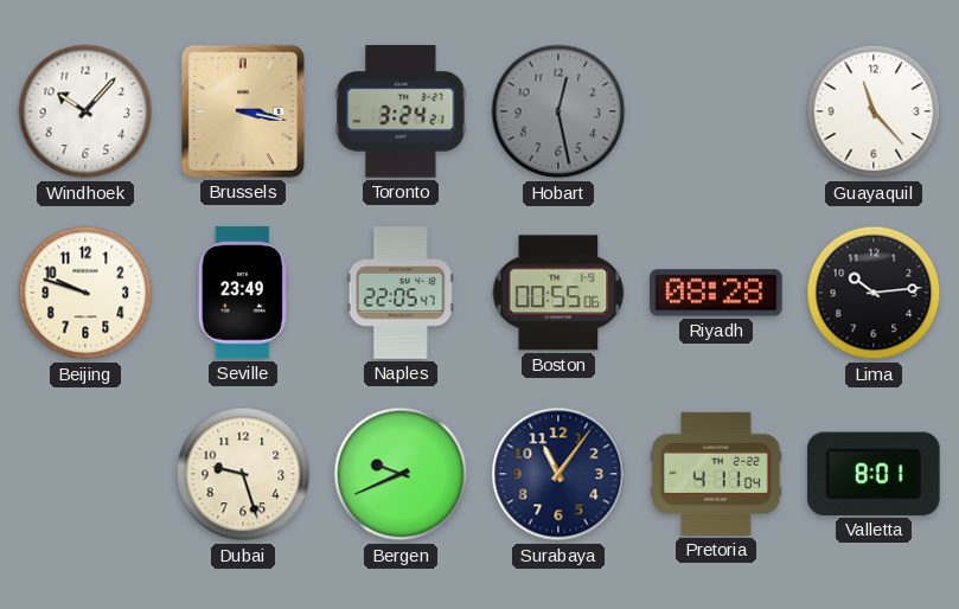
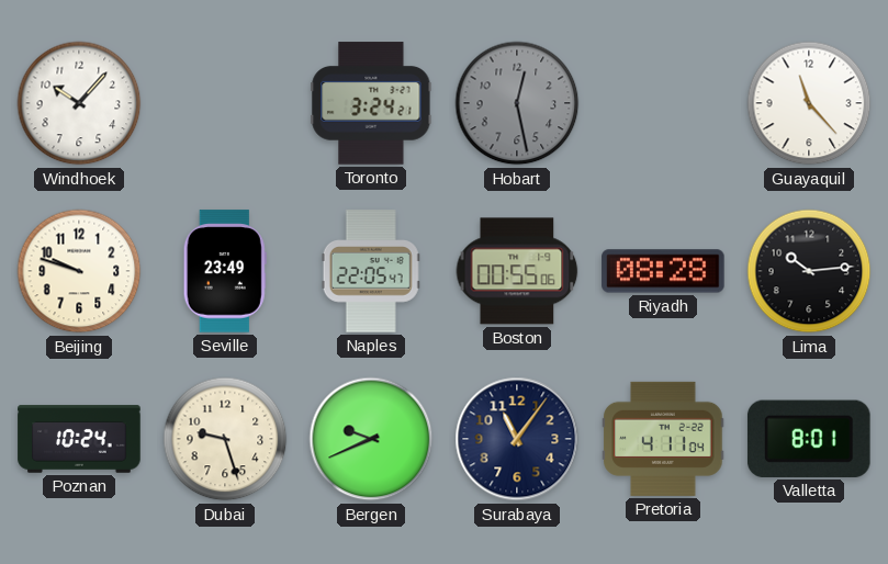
Brussels: 3:17 -> none
Poznan: none -> 10:24
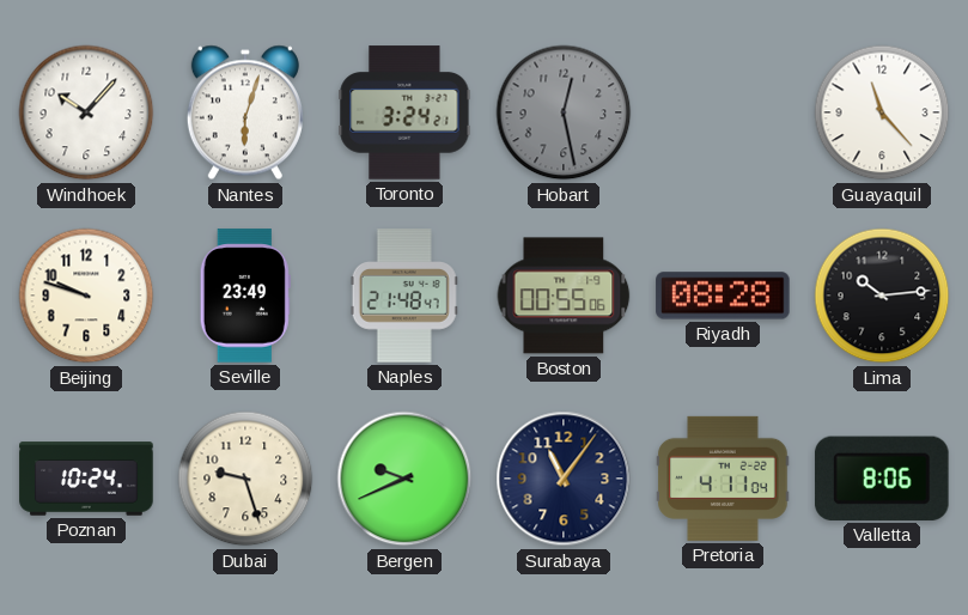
Nantes: none -> 6:03
Naples: 22:05 -> 21:48
Valletta: 8:01 -> 8:06
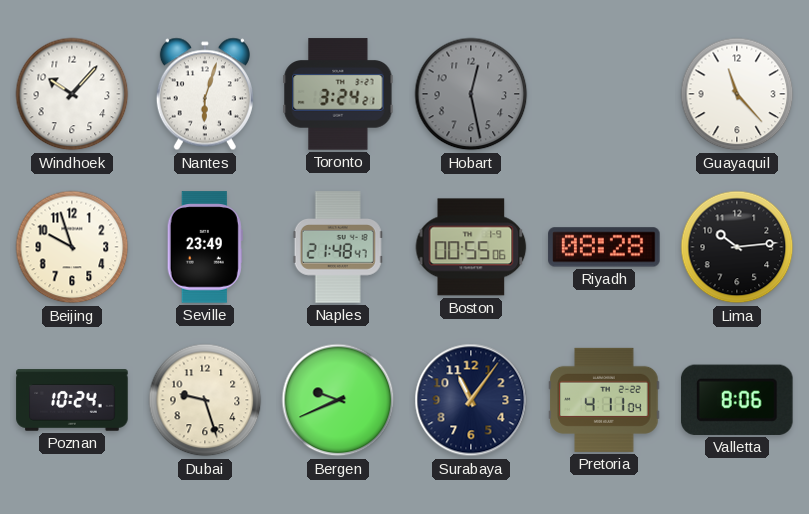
Beijing: 9:48 -> 9:57
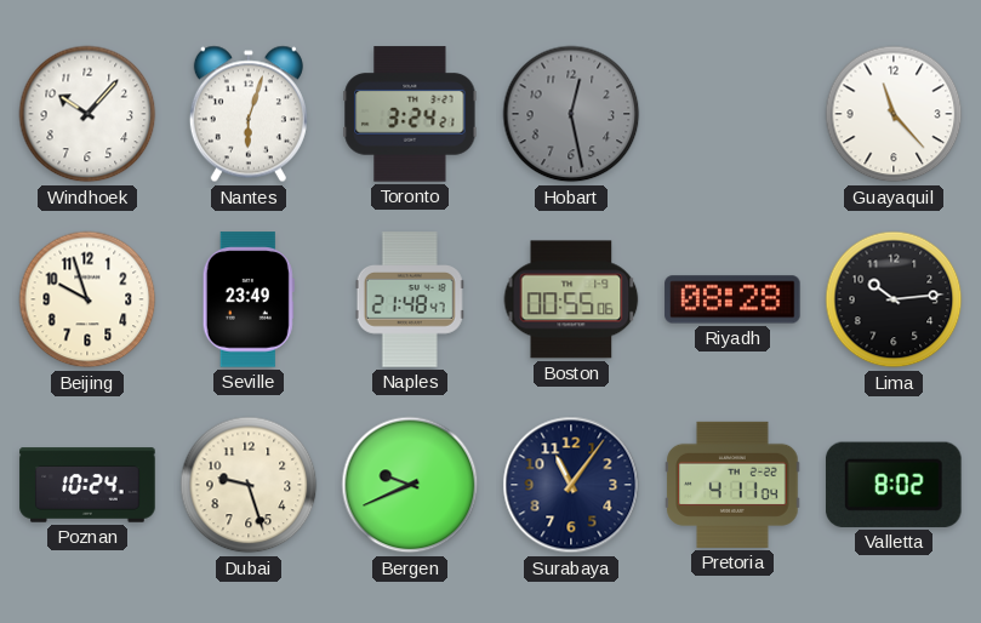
Valletta: 8:06 -> 8:02
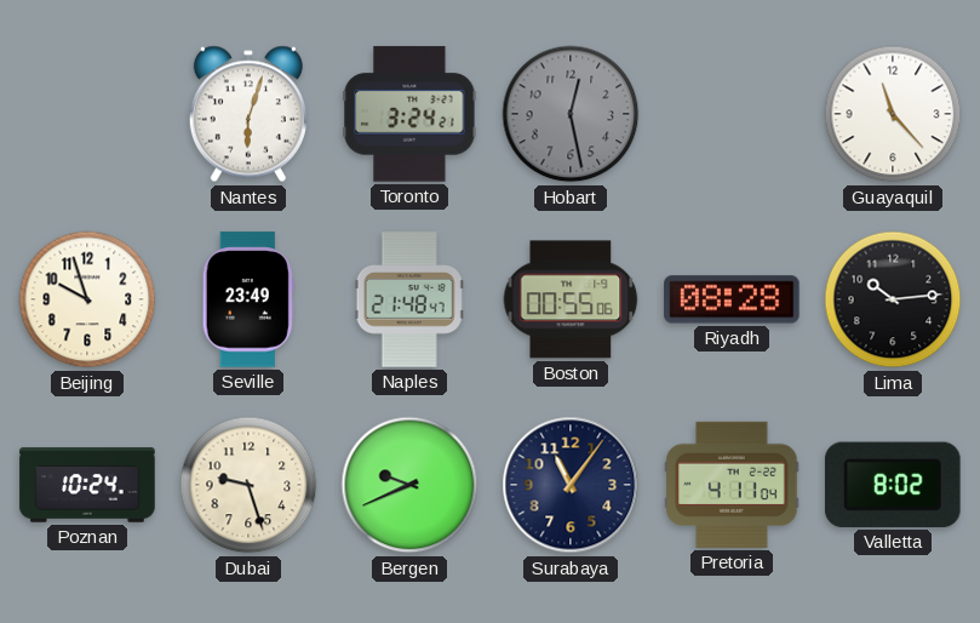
Windhoek: 10:07 -> none
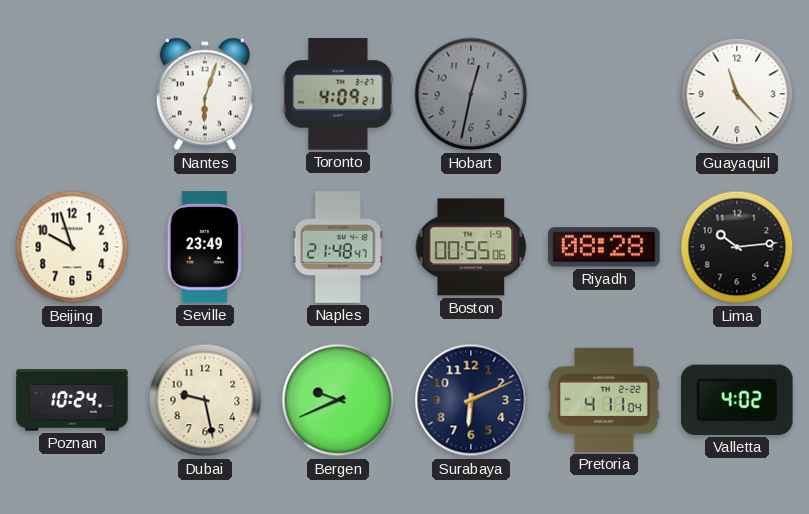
Toronto: 3:24 -> 4:09
Hobart: 12:28 -> 12:32
Dubai: 9:27 -> 9:28
Surabaya: 11:06 -> 6:11
Valletta: 8:02 -> 4:02
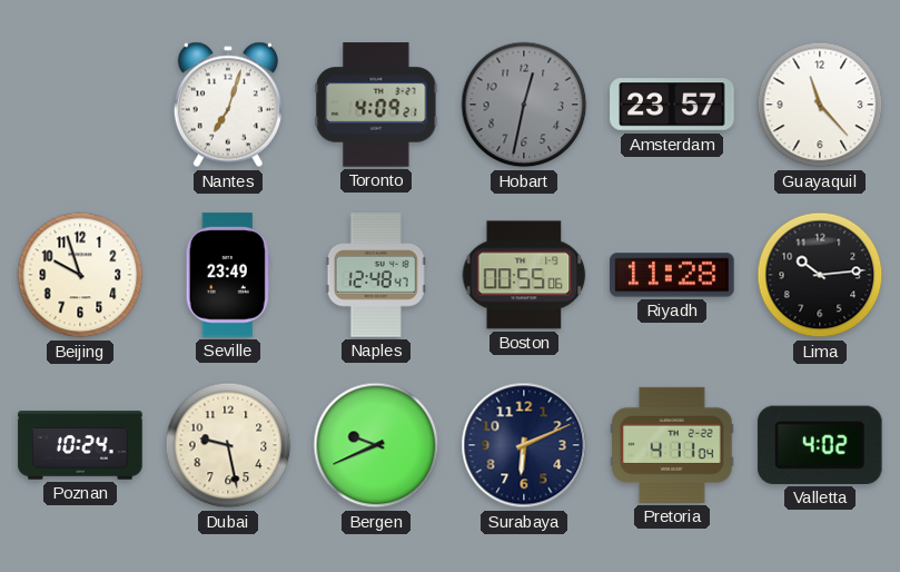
Nantes: 6:03 -> 7:03
Amsterdam: none -> 23:57
Naples: 21:48 -> 12:48
Riyadh: 08:28 -> 11:28
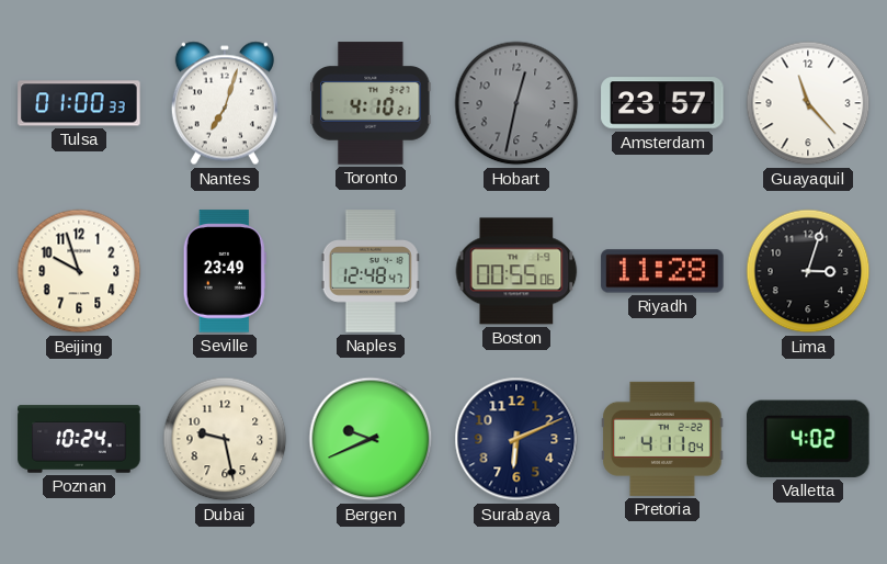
Tulsa: none -> 01:00
Toronto: 4:09 -> 4:10
Lima: 10:14 -> 3:03
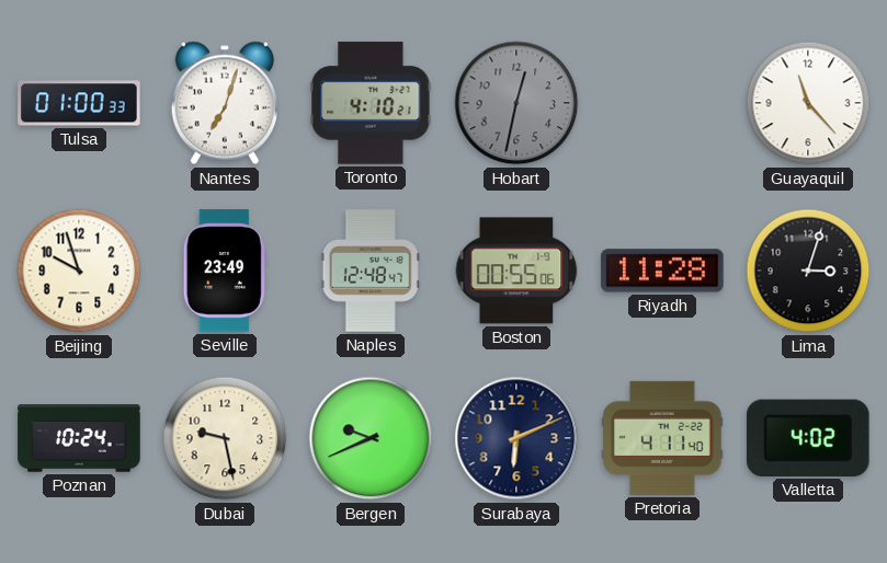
Amsterdam: 23:57 -> none
Pretoria: 4:11:04 -> 4:11:40
